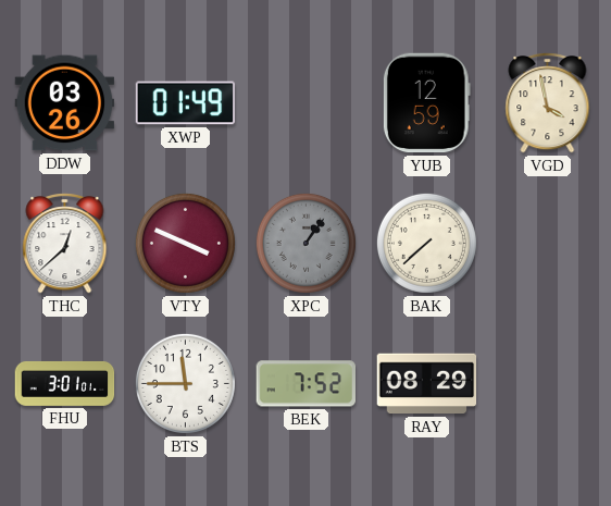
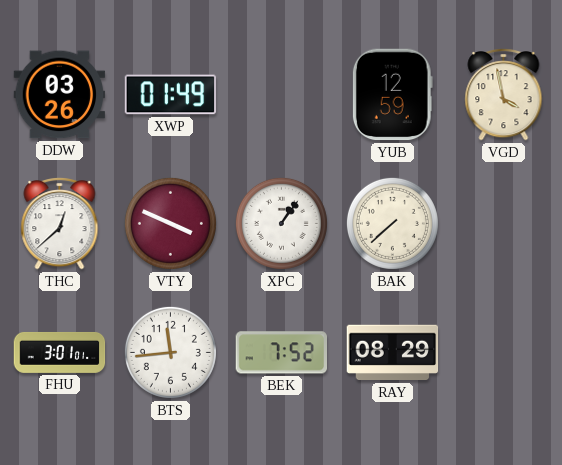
XPC dial: grey -> white
BTS: 11:45 -> 11:44
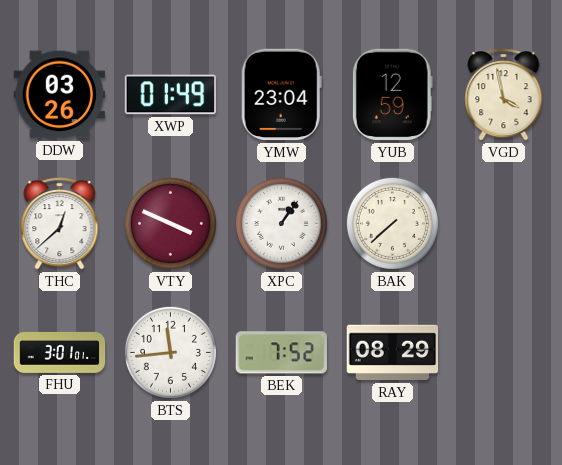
YMW: none -> 23:04
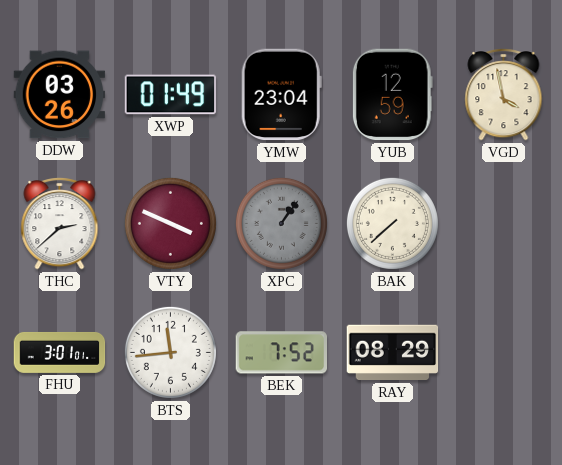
THC: 12:38 -> 2:38
XPC dial: white -> grey
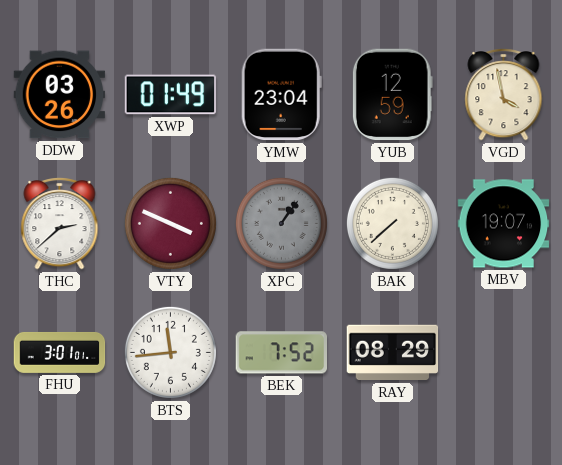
MBV: none -> 19:07
